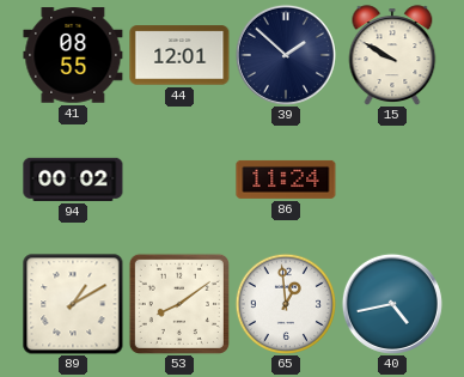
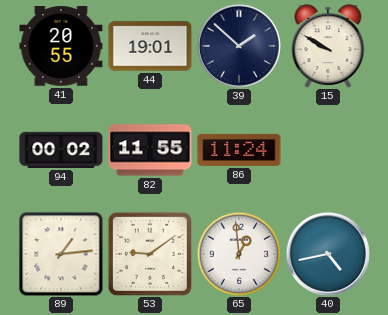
41: 08:55 -> 20:55
44: 12:01 -> 19:01
82: none -> 11:55
89: 1:10 -> 1:14
53: 8:09 -> 9:09
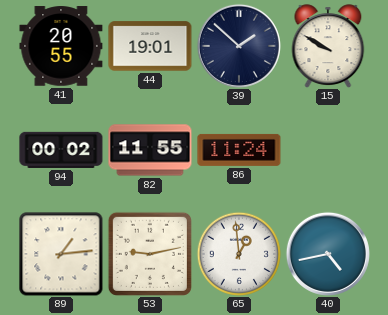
53: 9:09 -> 9:13
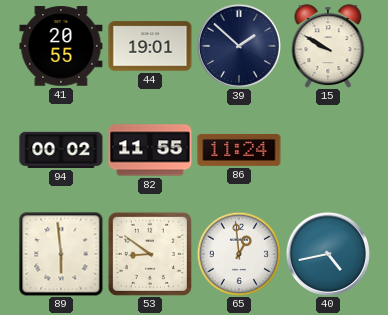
89: 1:14 -> 5:59
53: 9:13 -> 8:51
